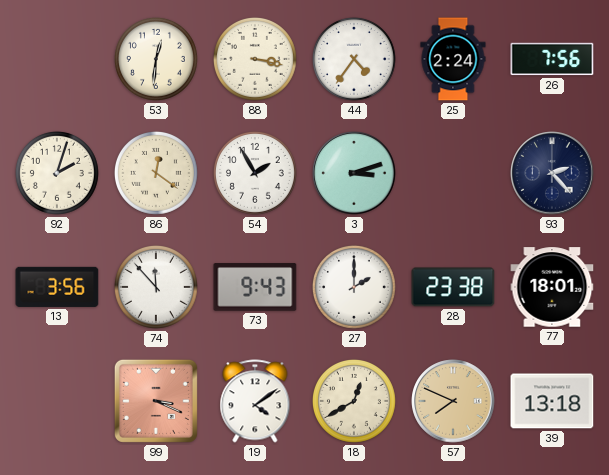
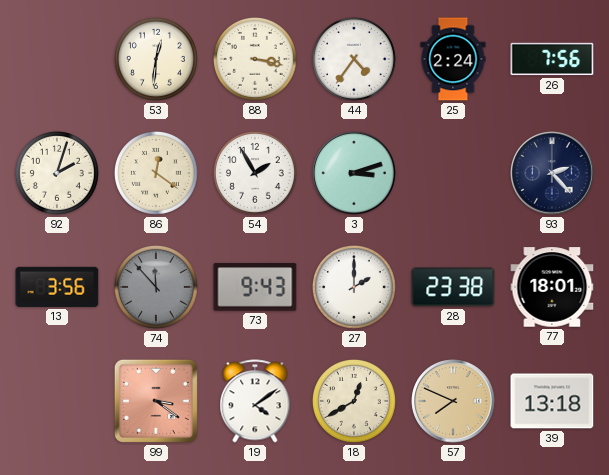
74 dial: white -> grey
99: 3:19 -> 3:21
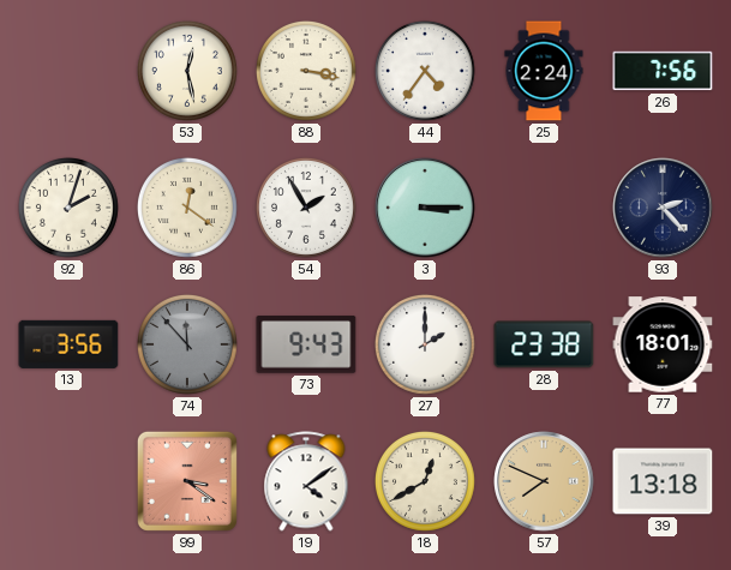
53: 12:31 -> 12:28
3: 3:12 -> 3:15
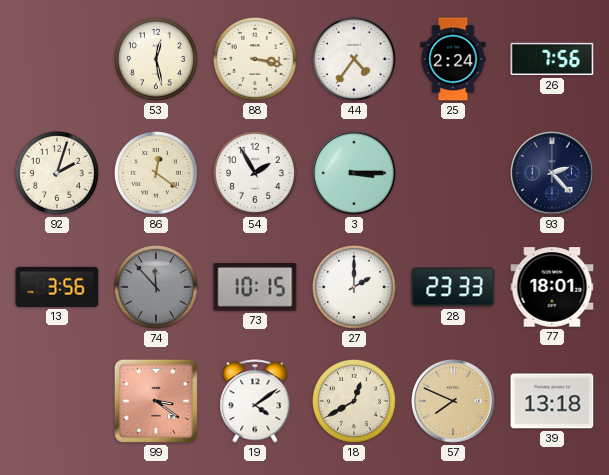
73: 9:43 -> 10:15
28: 23:38 -> 23:33
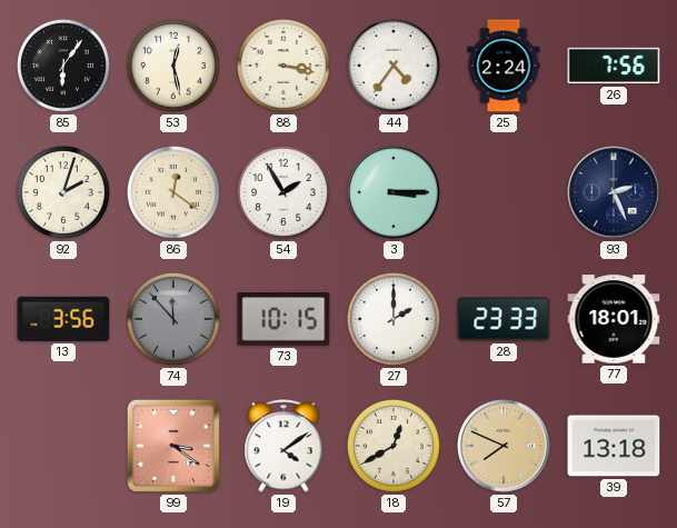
85: none -> 6:06
93: 2:23 -> 2:26
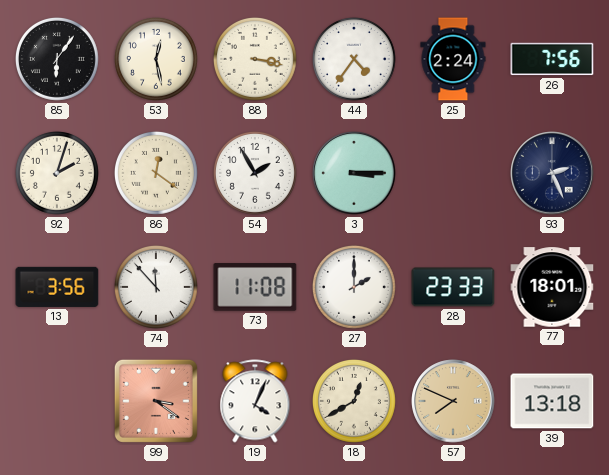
74 dial: grey -> white
73: 10:15 -> 11:08
19: 4:09 -> 4:04
